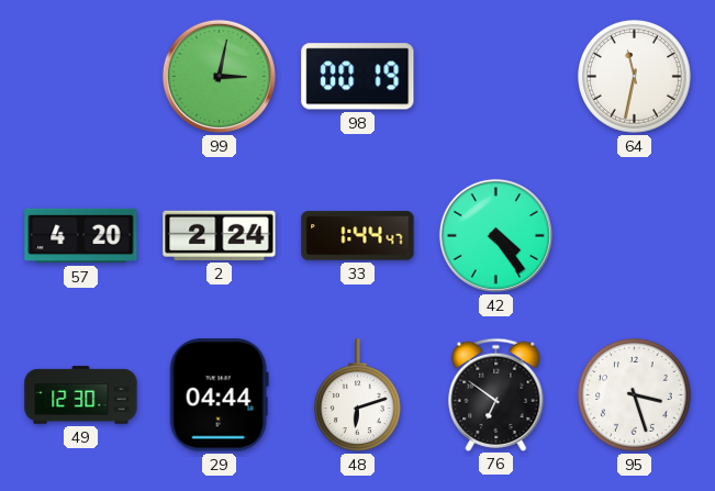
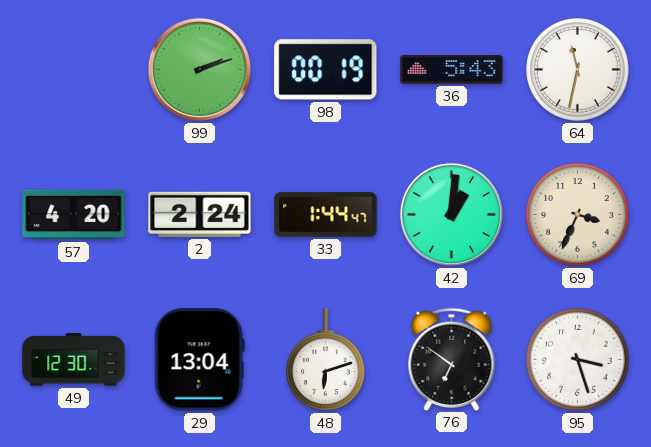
99: 3:02 -> 2:12
36: none -> 5:43
42: 4:24 -> 1:01
69: none -> 3:34
29: 04:44 -> 13:04
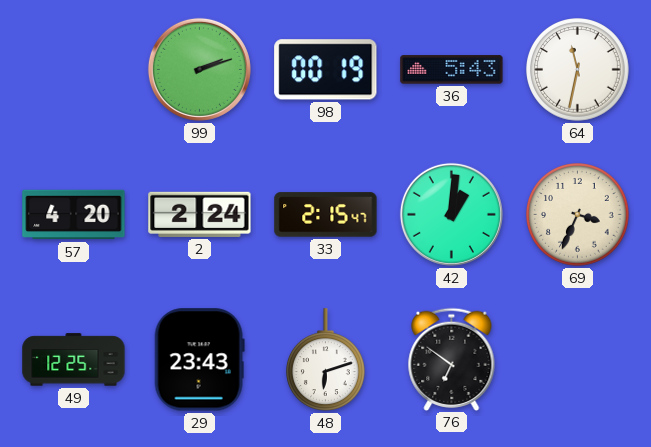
33: 1:44 -> 2:15
49: 12:30 -> 12:25
29: 13:04 -> 23:43
95: 3:27 -> none
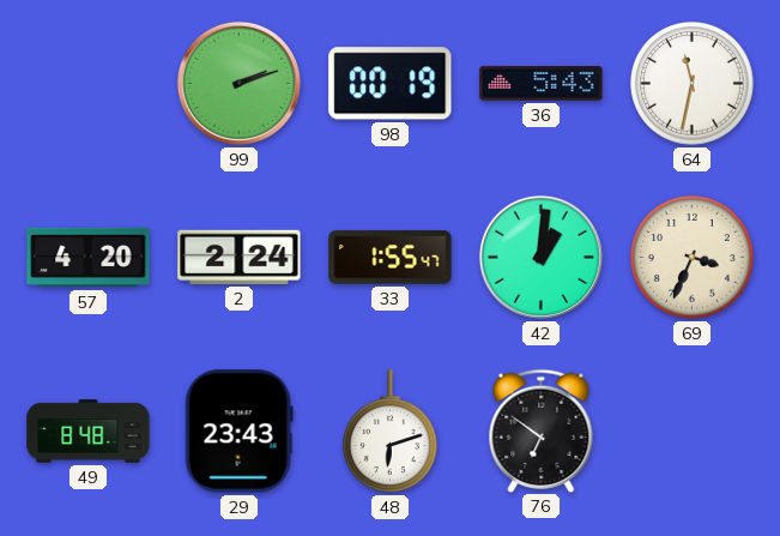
33: 2:15 -> 1:55
49: 12:25 -> 8:48
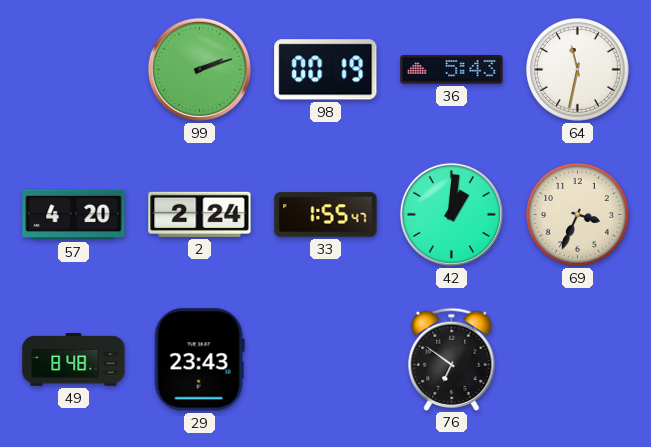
48: 6:12 -> none
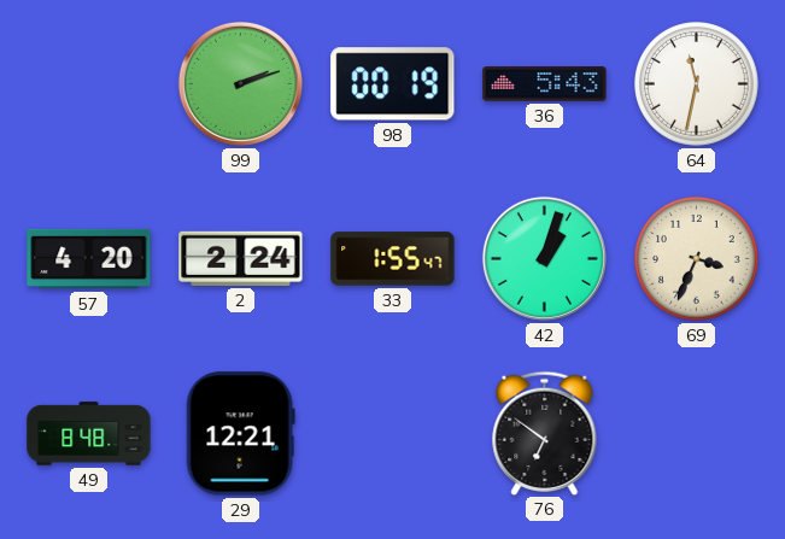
42: 1:01 -> 1:03
29: 23:43 -> 12:21
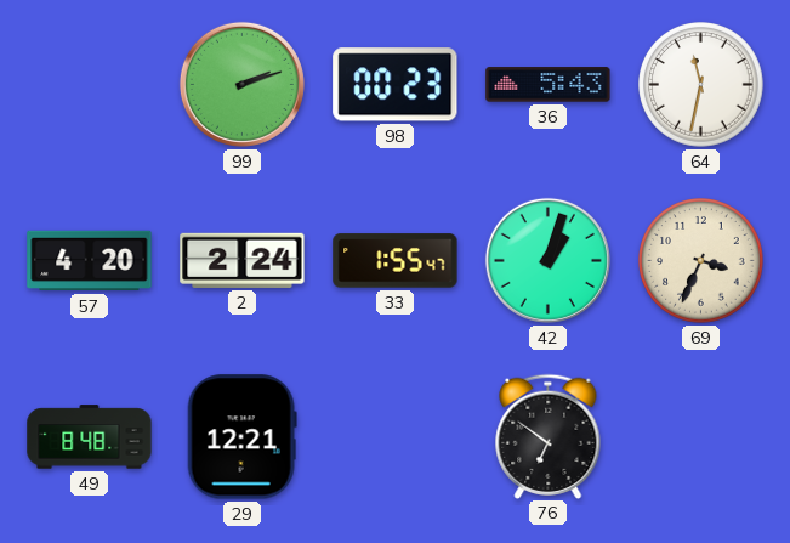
98: 00:19 -> 00:23
